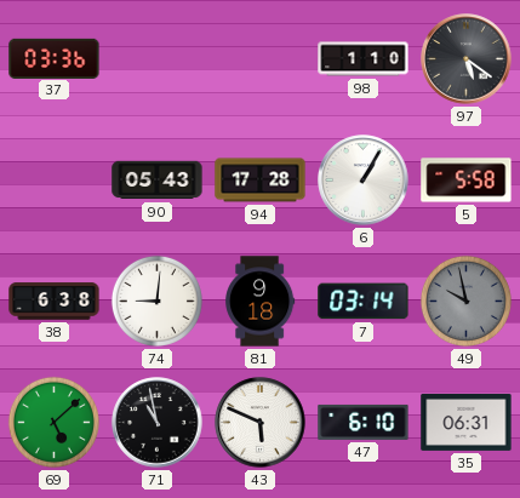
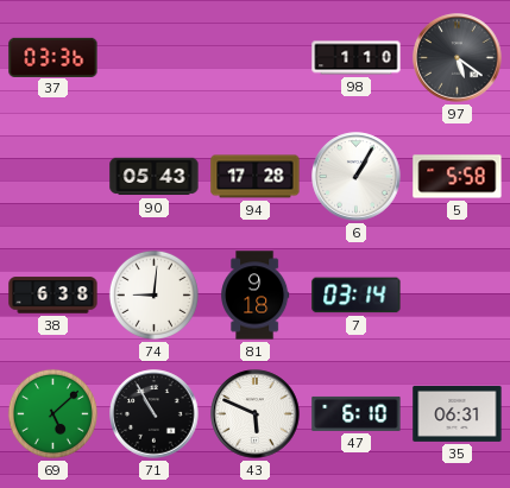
49: 9:58 -> none
71: 10:58 -> 10:55
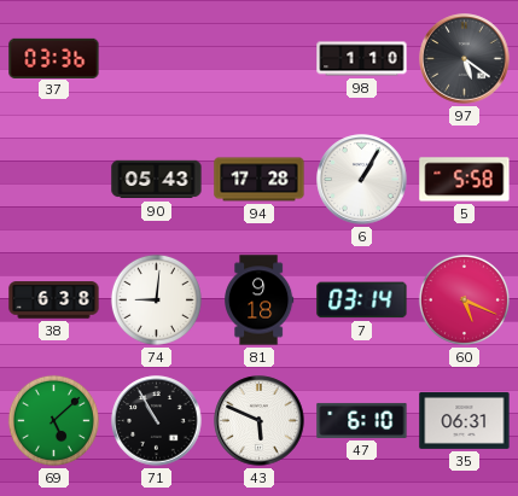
60: none -> 5:19
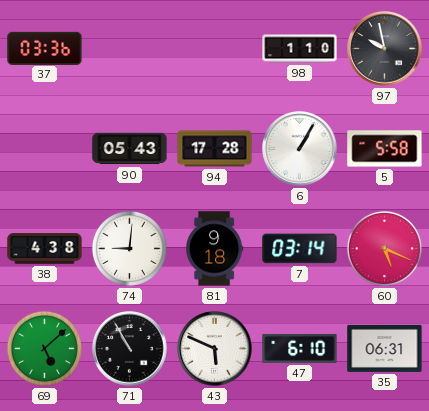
97: 5:21 -> 9:58
38: 6:38 -> 4:38
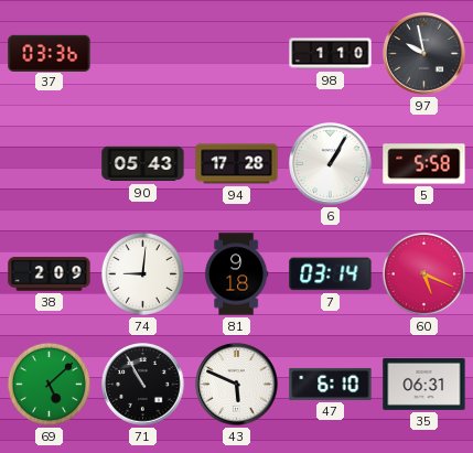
38: 4:38 -> 2:09
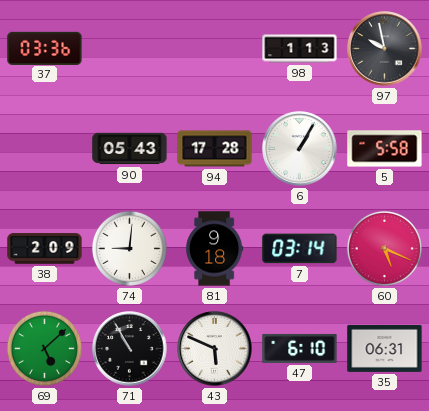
98: 1:10 -> 1:13
